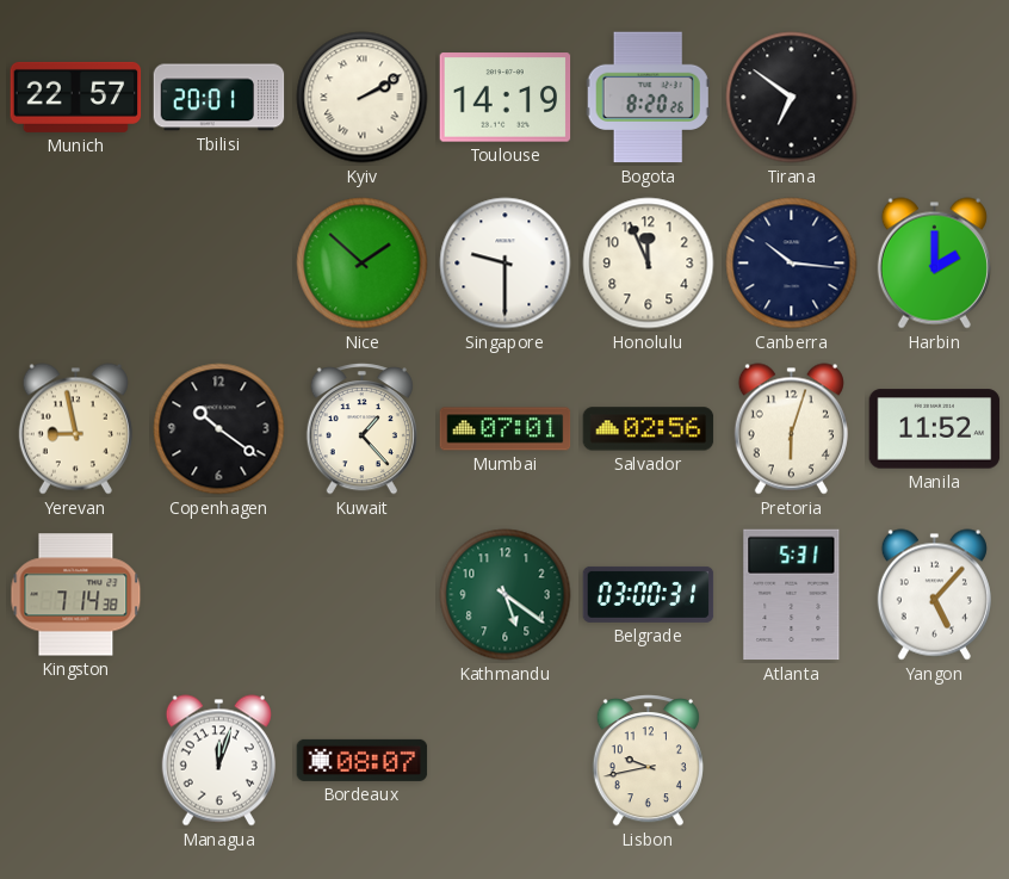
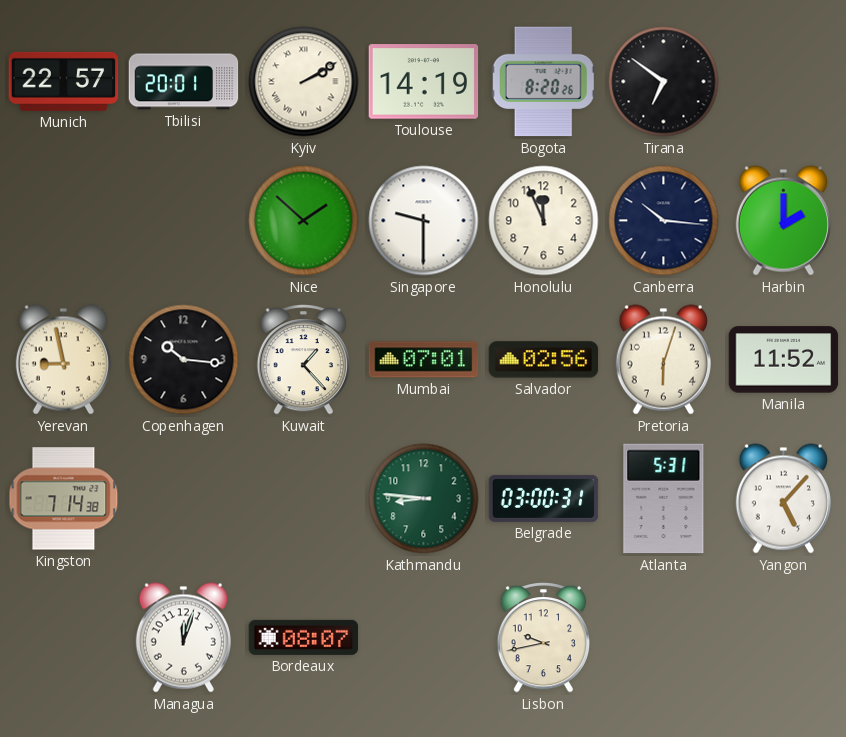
Copenhagen: 10:21 -> 10:16
Kathmandu: 5:21 -> 8:46
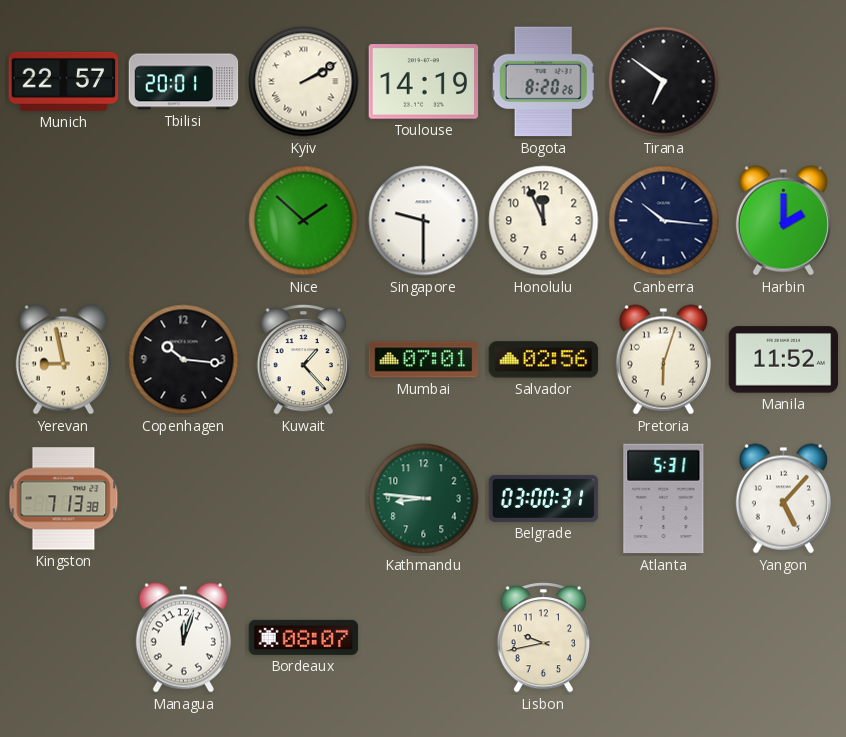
Kingston: 7:14 -> 7:13
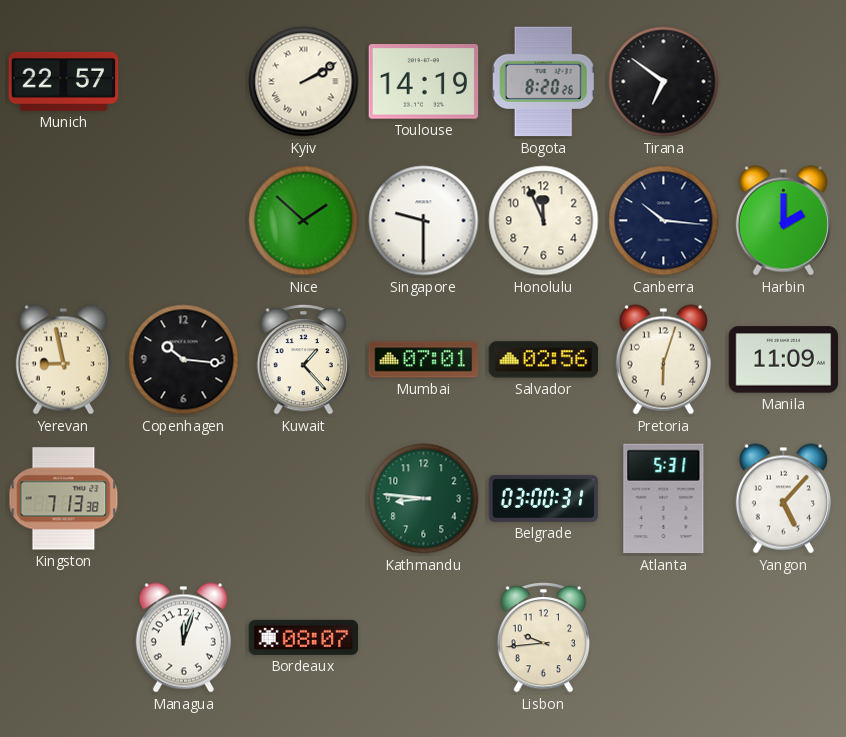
Tbilisi: 20:01 -> none
Manila: 11:52 -> 11:09
Lisbon: 9:43 -> 9:44
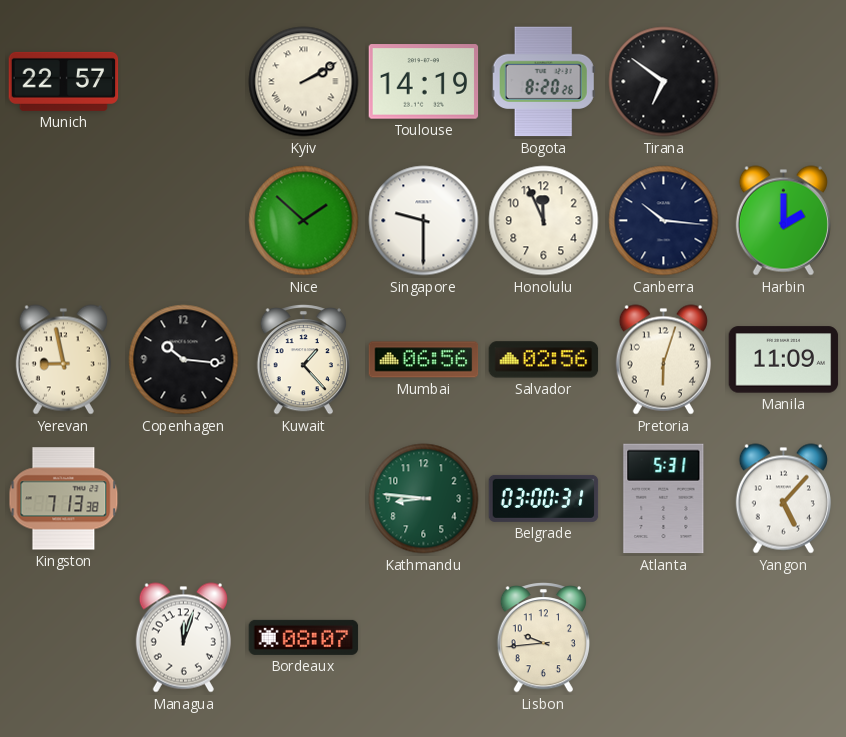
Mumbai: 07:01 -> 06:56
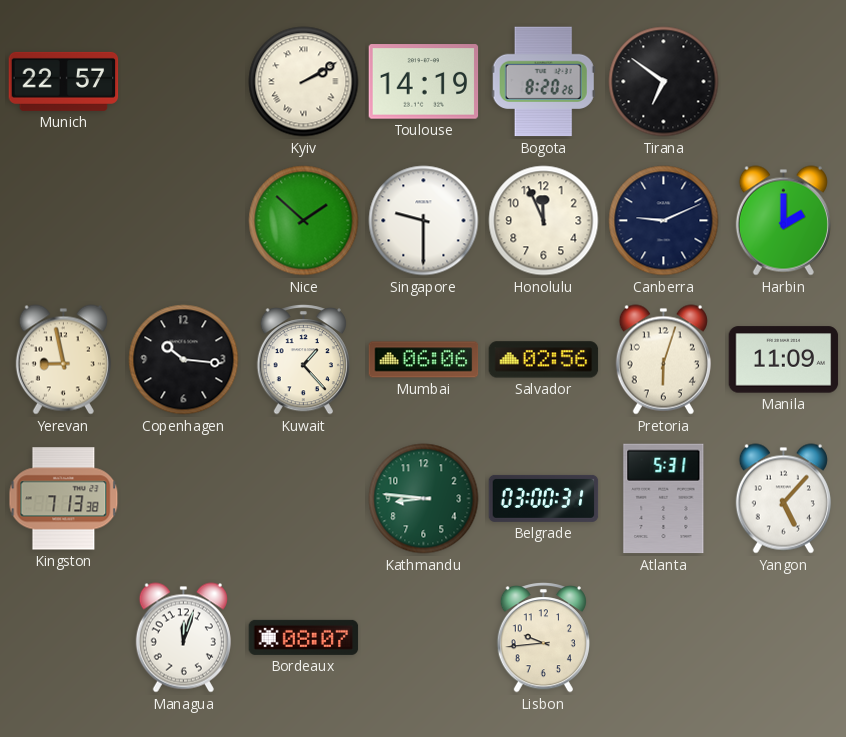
Canberra: 10:16 -> 9:11
Mumbai: 06:56 -> 06:06
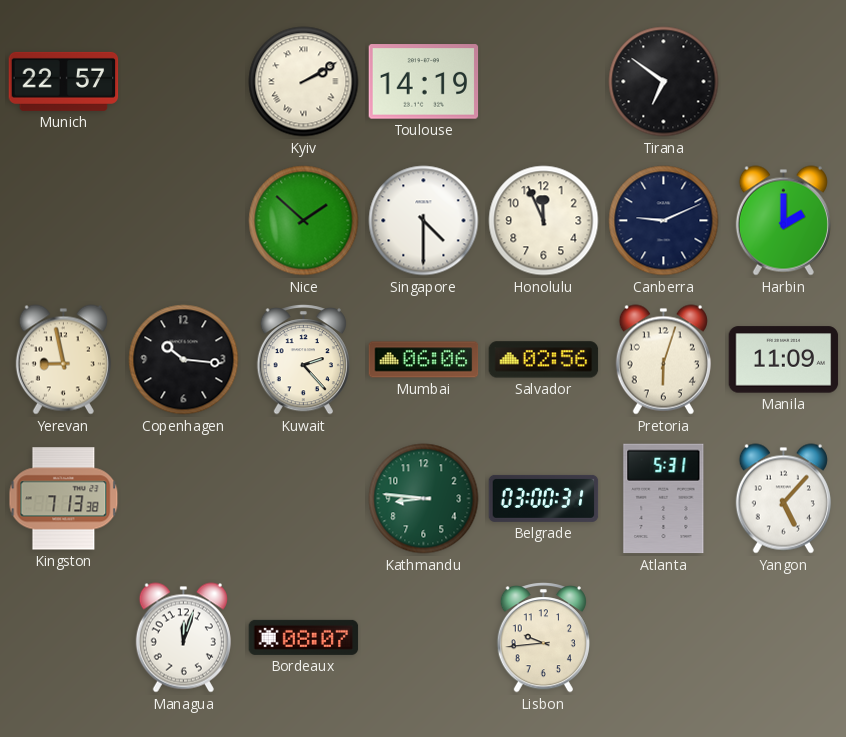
Bogota: 8:20 -> none
Singapore: 9:30 -> 4:30
Kuwait: 1:23 -> 2:23
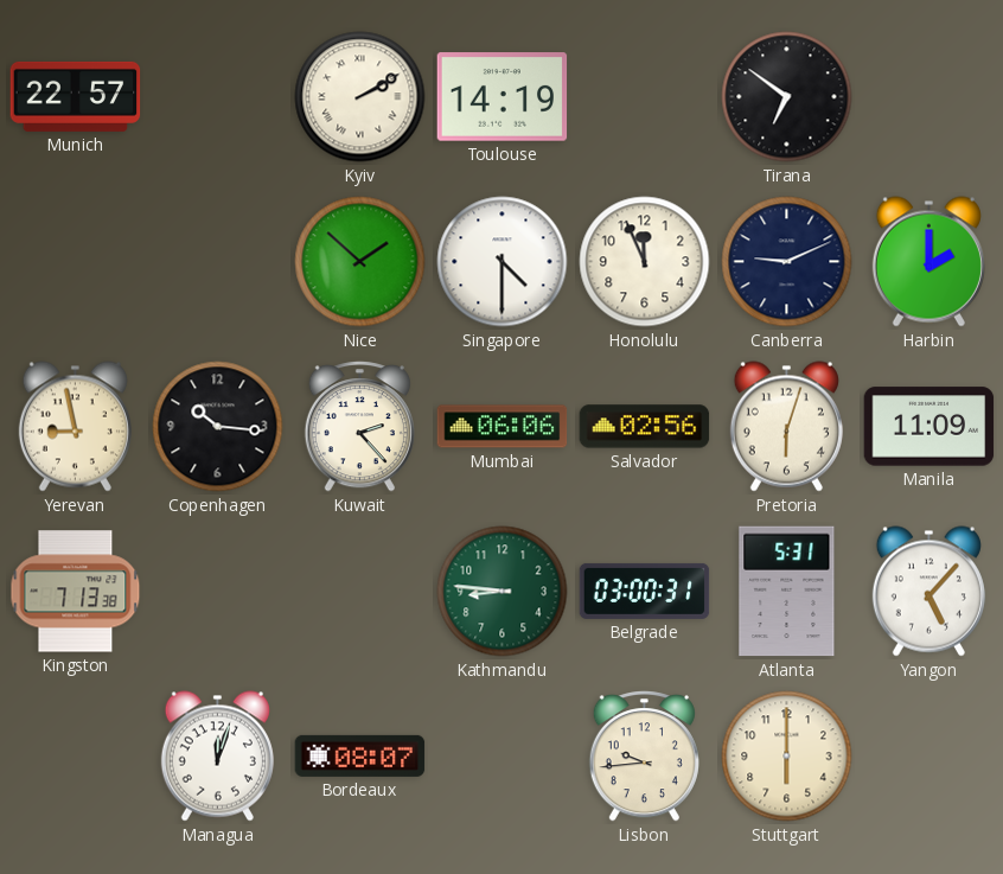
Stuttgart: none -> 6:00
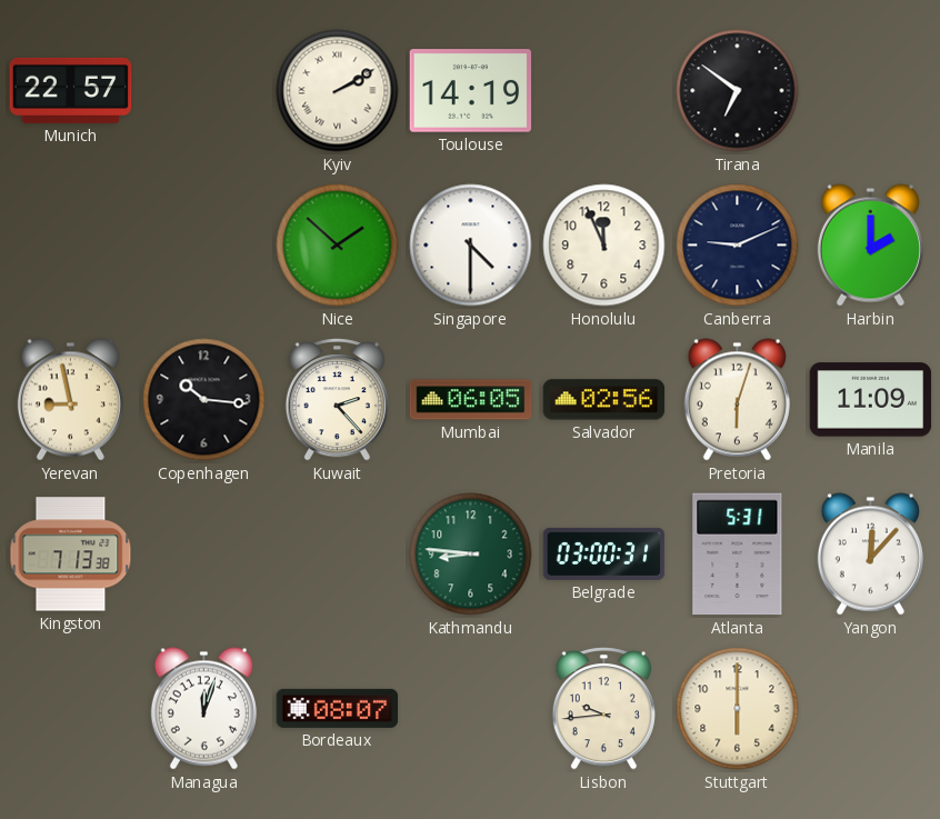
Mumbai: 06:06 -> 06:05
Yangon: 5:07 -> 12:07
